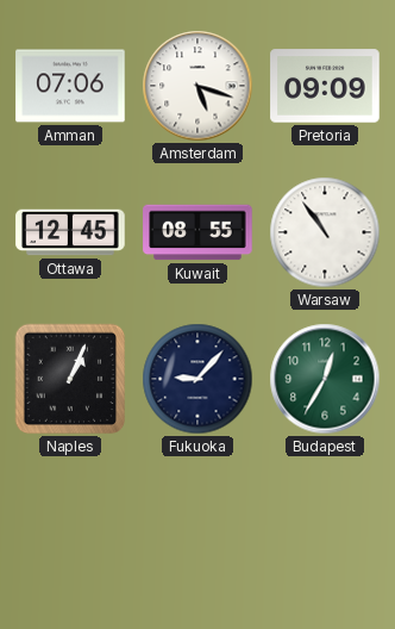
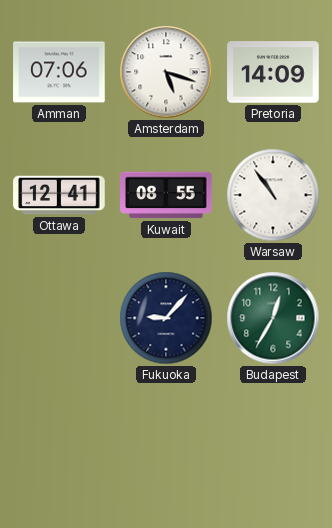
Pretoria: 09:09 -> 14:09
Ottawa: 12:45 -> 12:41
Naples: 1:04 -> none
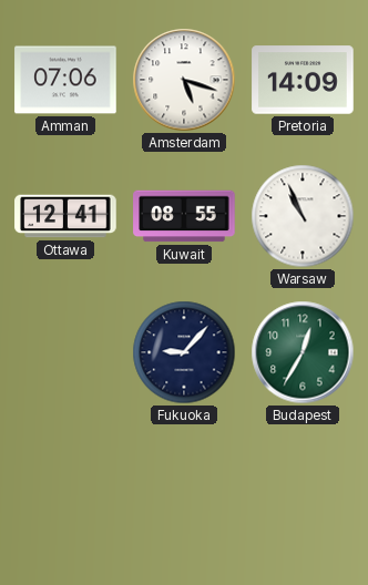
Warsaw: 10:54 -> 10:56
